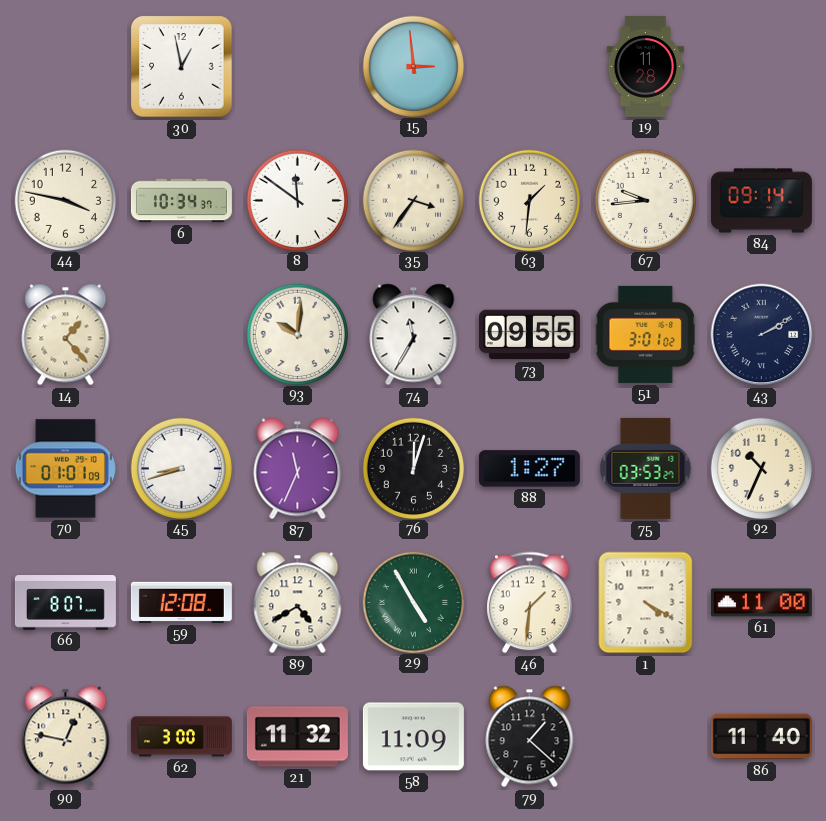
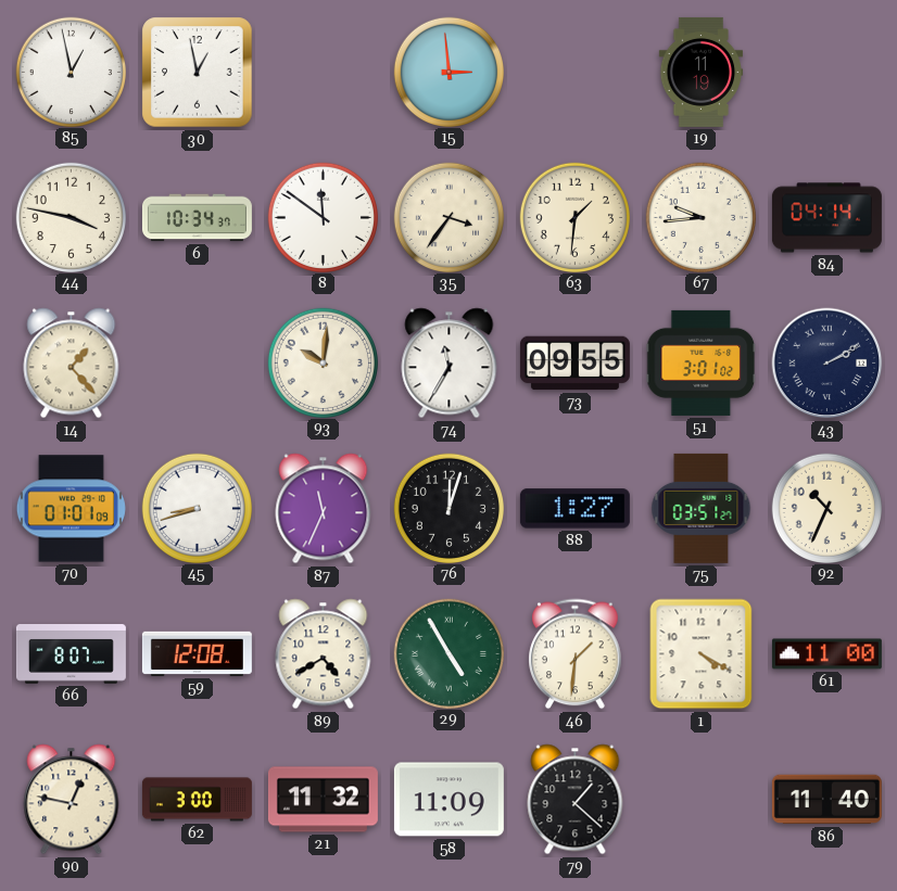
85: none -> 12:58
19: 11:28 -> 11:19
84: 09:14 -> 04:14
75: 03:53 -> 03:51
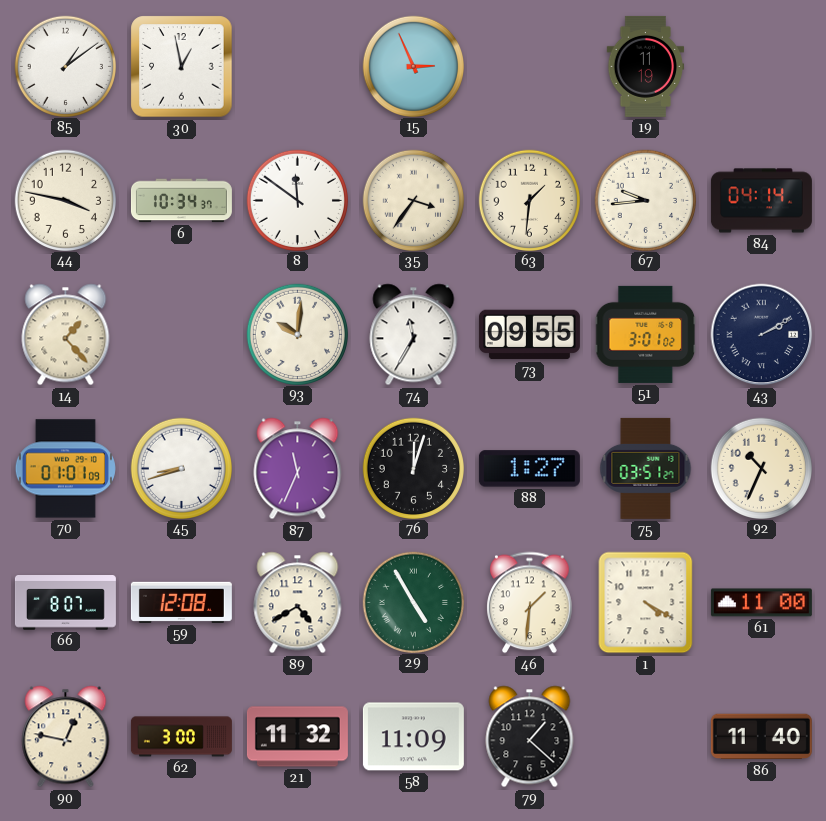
85: 12:58 -> 1:09
15: 2:59 -> 2:56
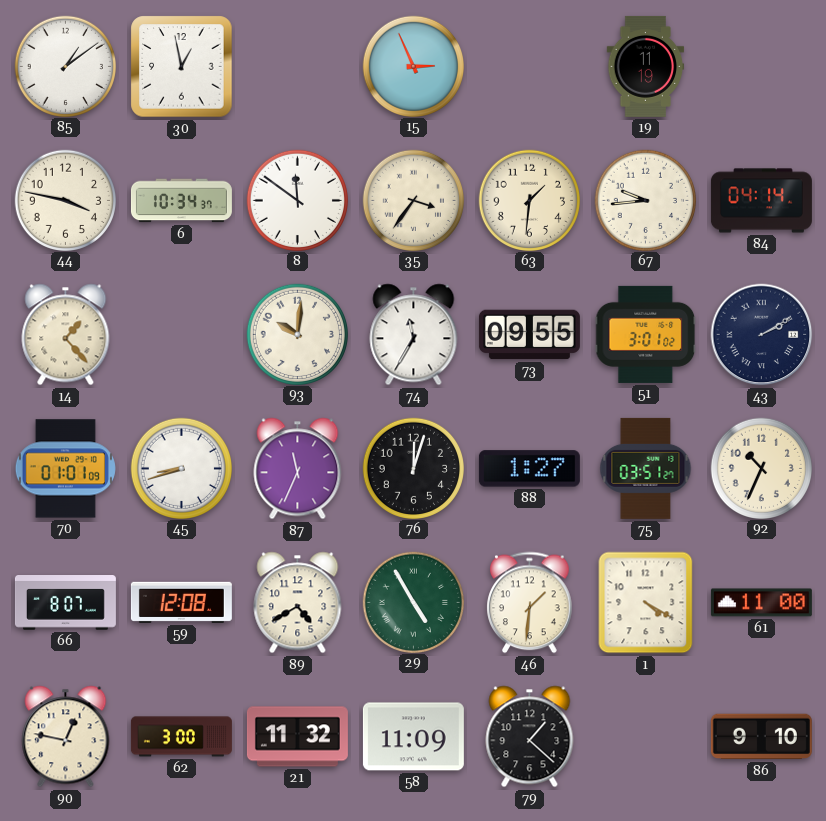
86: 11:40 -> 9:10
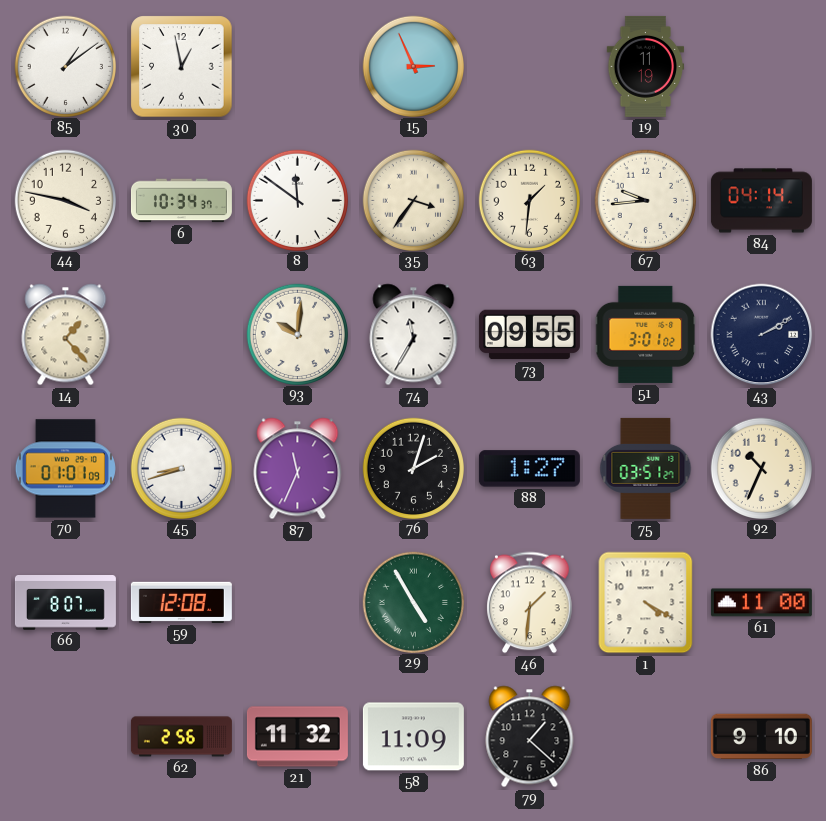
76: 12:03 -> 2:03
89: 4:40 -> none
90: 12:47 -> none
62: 3:00 -> 2:56
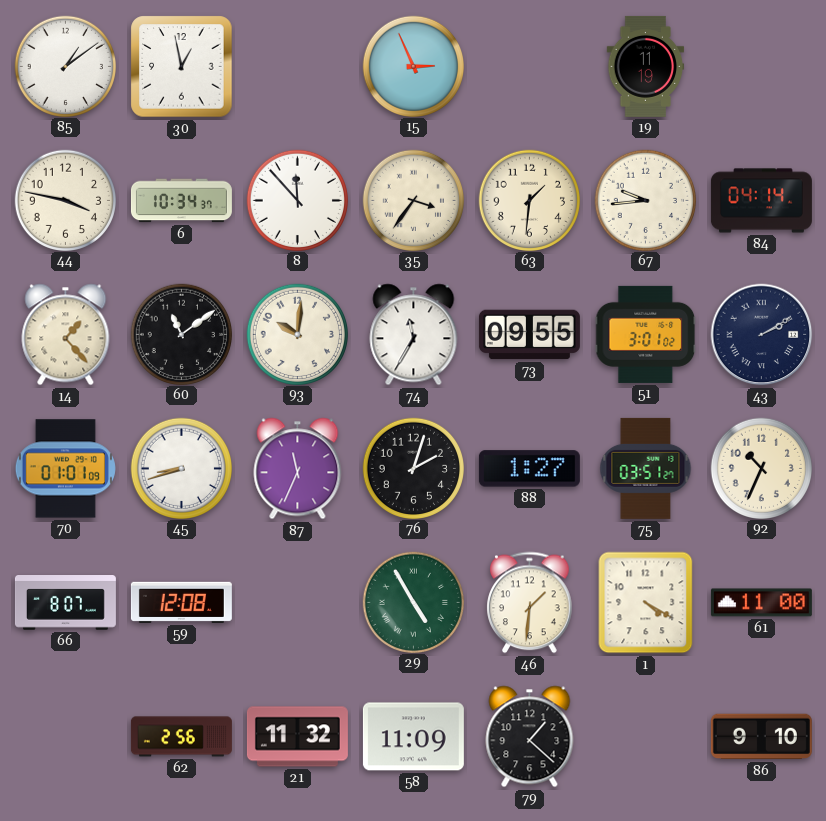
8: 11:51 -> 11:53
60: none -> 11:09
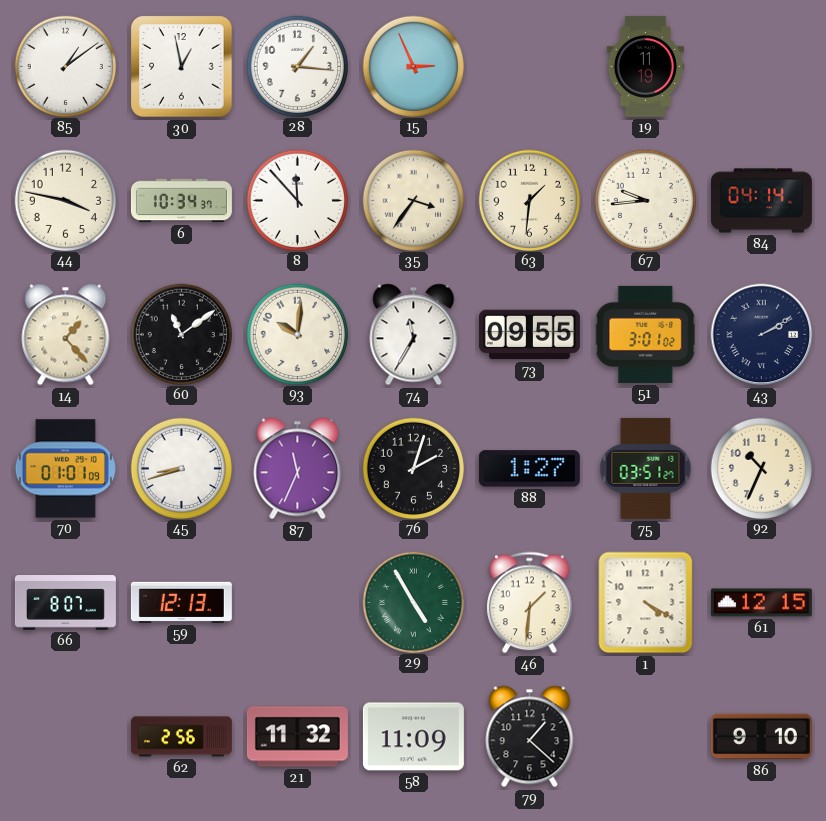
28: none -> 1:16
59: 12:08 -> 12:13
61: 11:00 -> 12:15
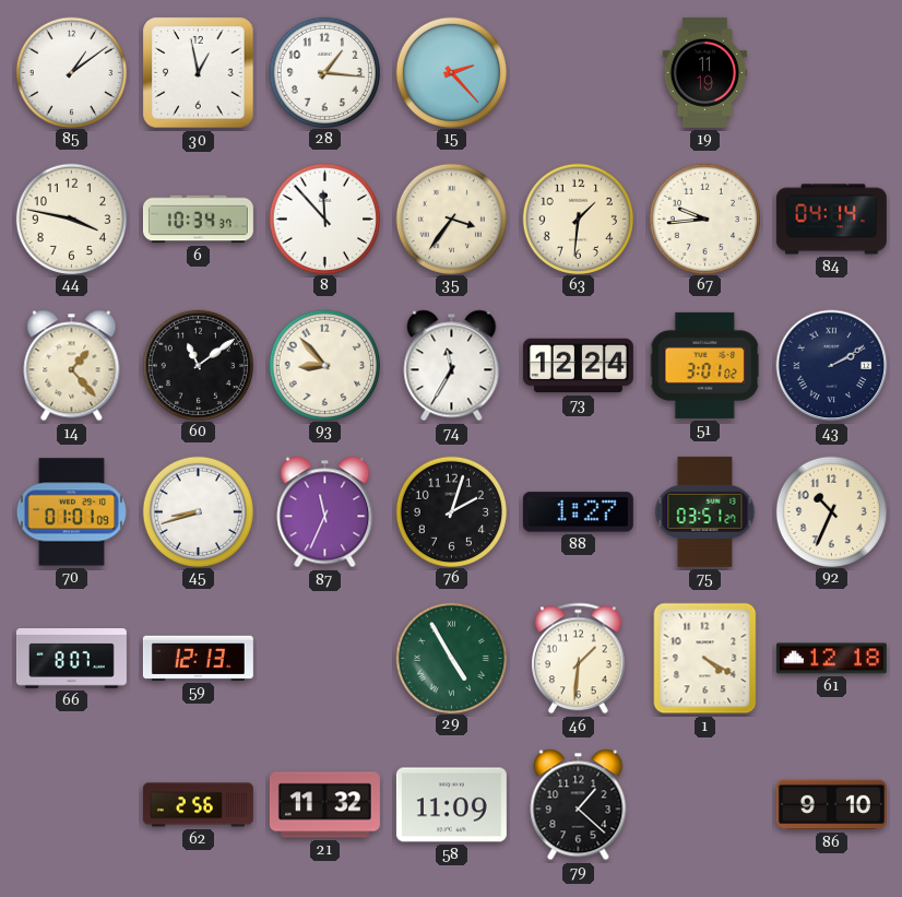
15: 2:56 -> 2:23
93: 10:01 -> 8:53
73: 09:55 -> 12:24
61: 12:15 -> 12:18
